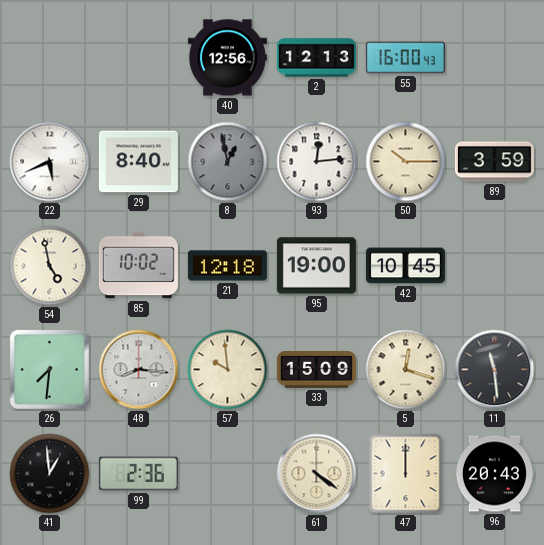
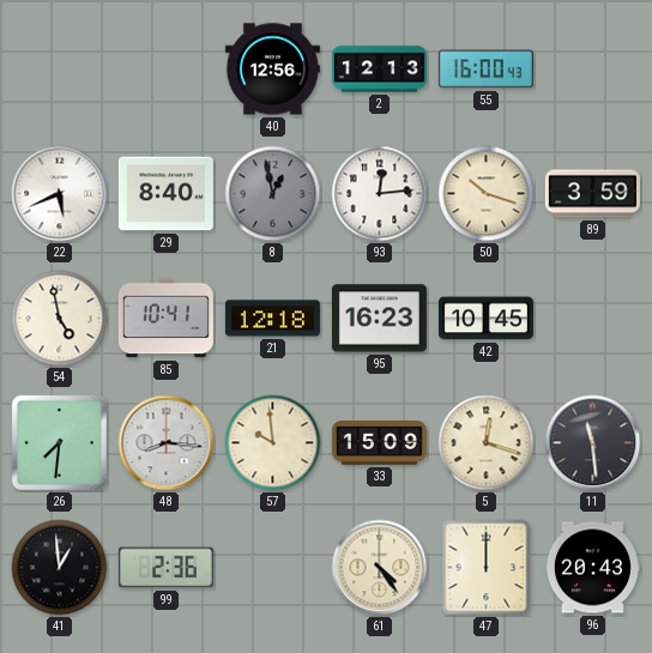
50: 10:15 -> 10:18
85: 10:02 -> 10:41
95: 19:00 -> 16:23
61: 4:21 -> 4:24
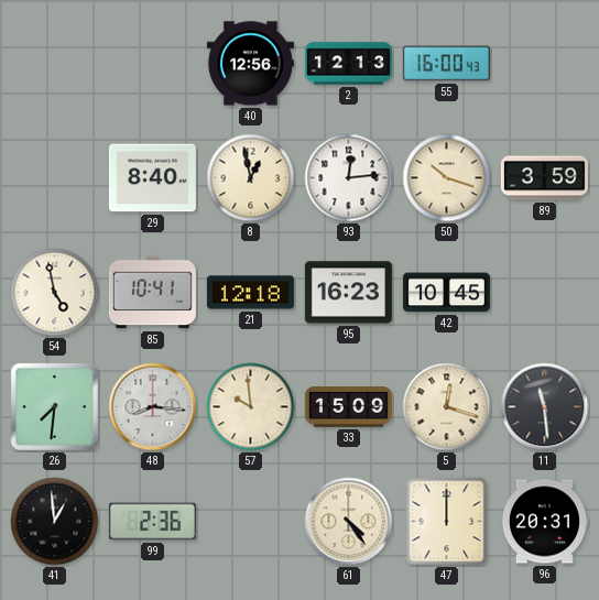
22: 5:41 -> none
8 dial: grey -> cream
96: 20:43 -> 20:31
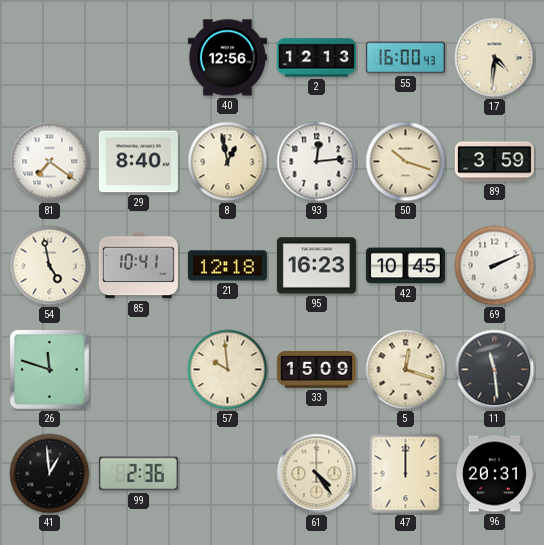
17: none -> 4:31
81: none -> 7:21
69: none -> 2:11
26: 7:31 -> 11:48
48: 8:16 -> none
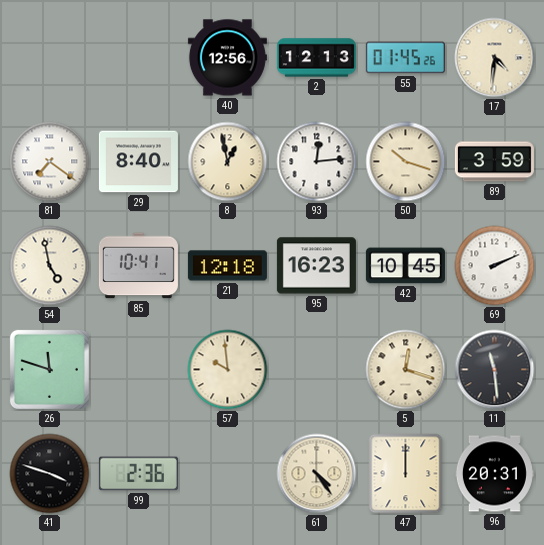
55: 16:00 -> 01:45
33: 15:09 -> none
41: 12:59 -> 3:48
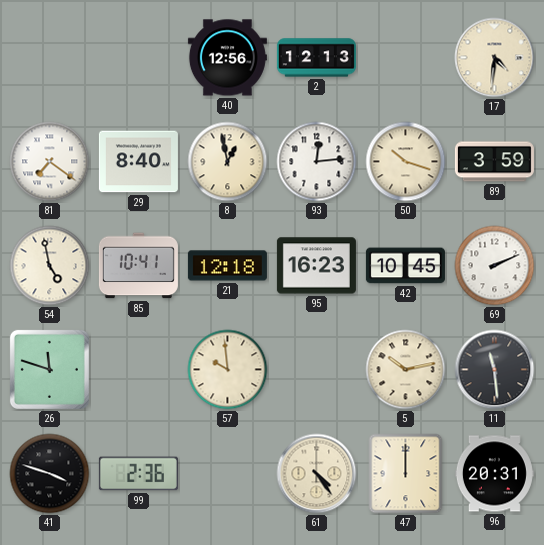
55: 01:45 -> none
5: 12:18 -> 10:13
